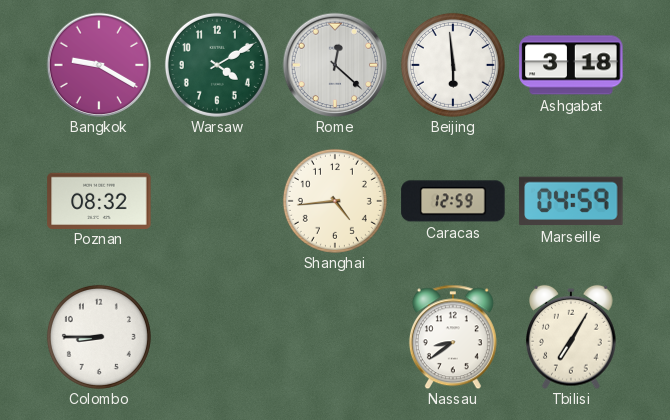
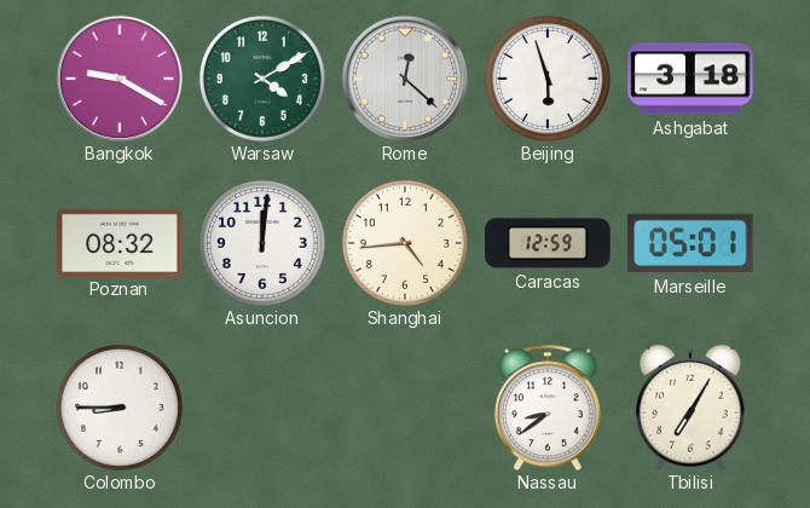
Beijing: 5:59 -> 5:57
Asuncion: none -> 12:01
Marseille: 04:59 -> 05:01
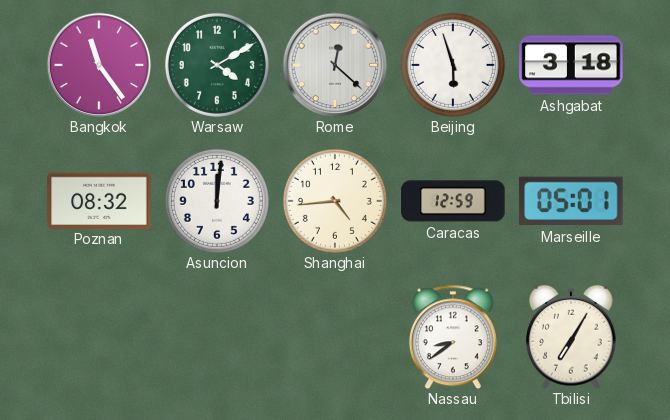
Bangkok: 9:20 -> 11:24
Colombo: 8:45 -> none
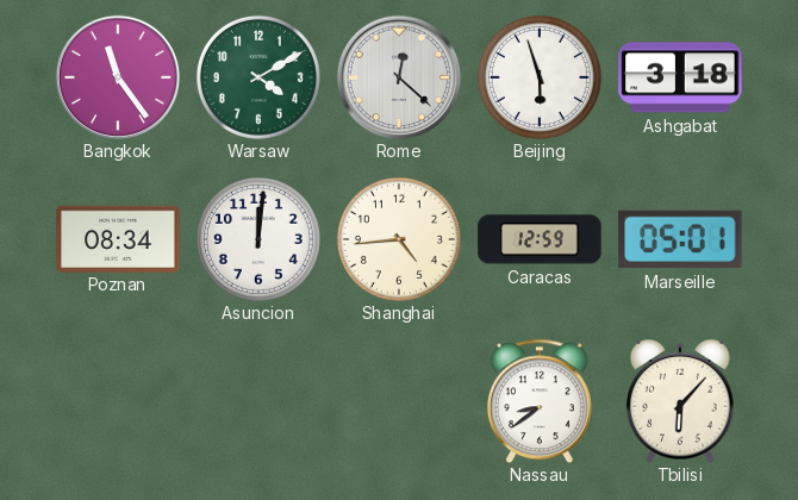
Poznan: 08:32 -> 08:34
Tbilisi: 7:05 -> 6:07
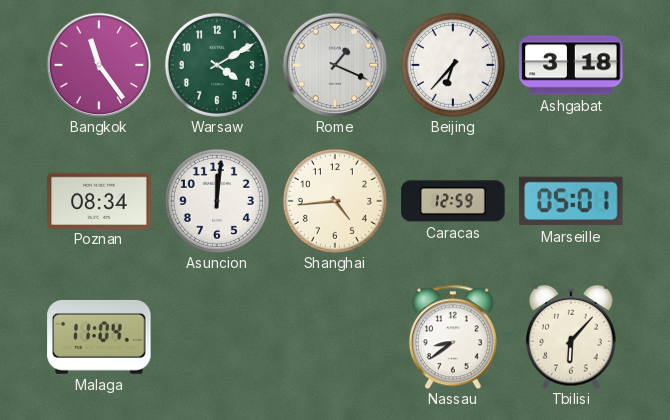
Rome: 12:22 -> 1:19
Beijing: 5:57 -> 6:37
Malaga: none -> 11:04
